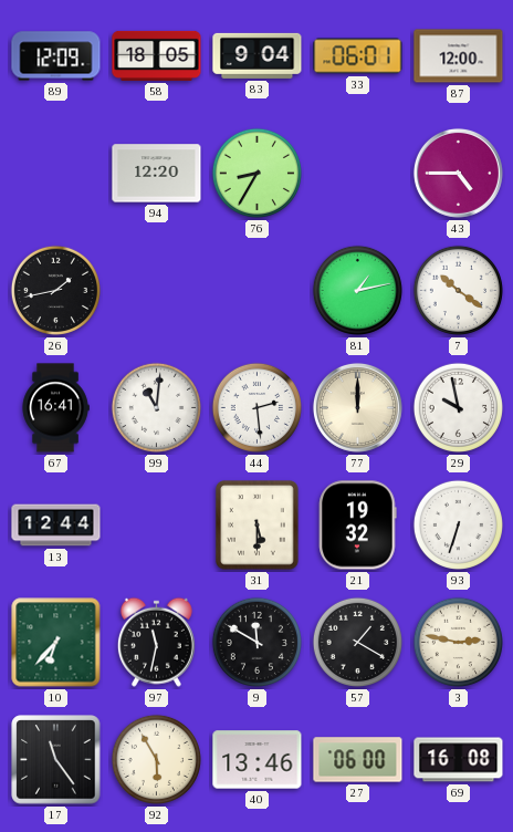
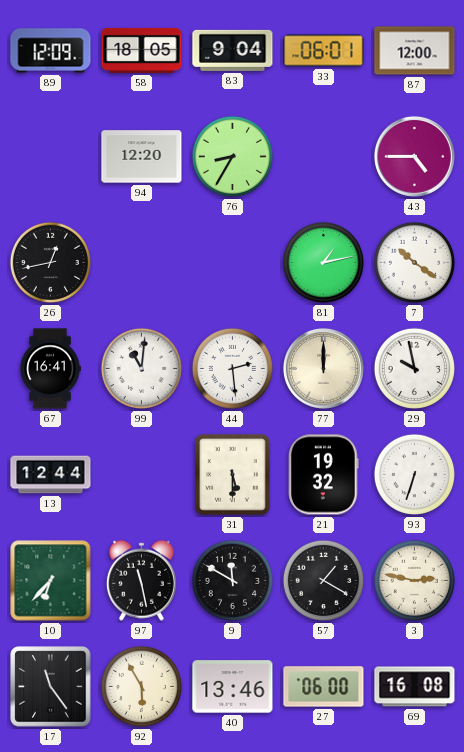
26: 1:43 -> 12:43
97: 11:32 -> 11:28
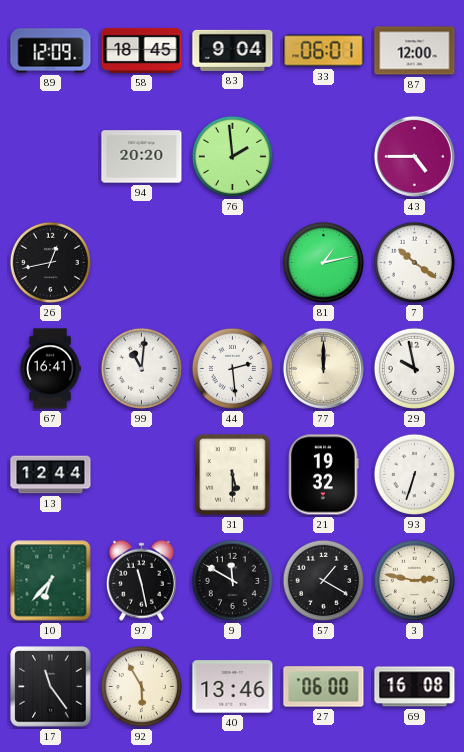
58: 18:05 -> 18:45
94: 12:20 -> 20:20
76: 8:35 -> 1:59
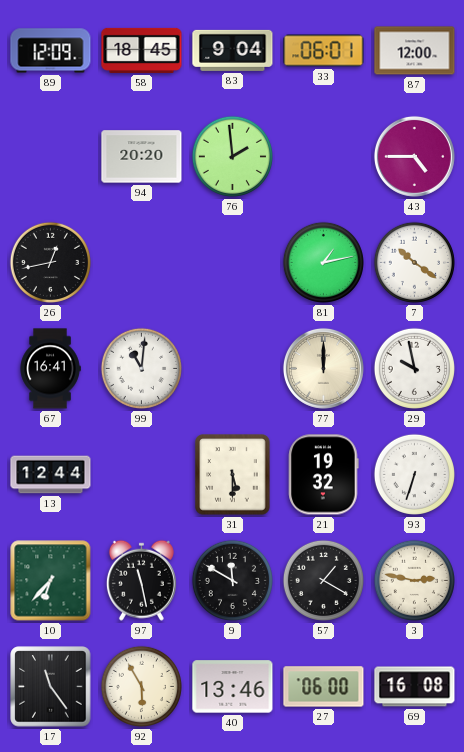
44: 2:29 -> none
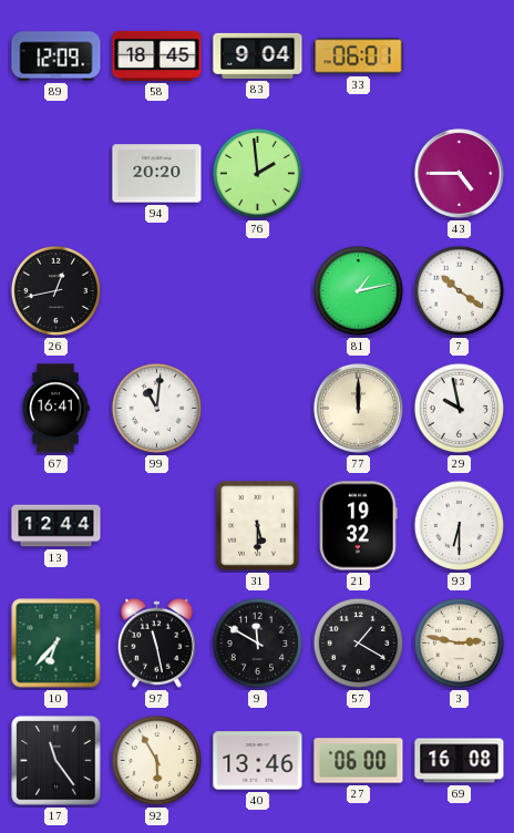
87: 12:00 -> none
93: 6:33 -> 6:30
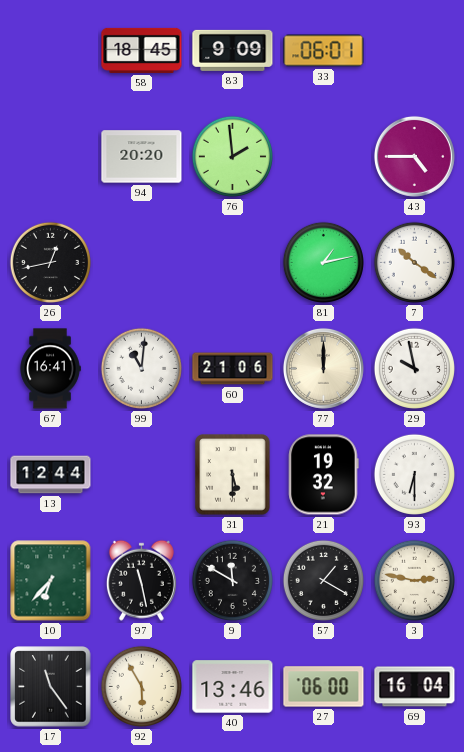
89: 12:09 -> none
83: 9:04 -> 9:09
60: none -> 21:06
69: 16:08 -> 16:04
